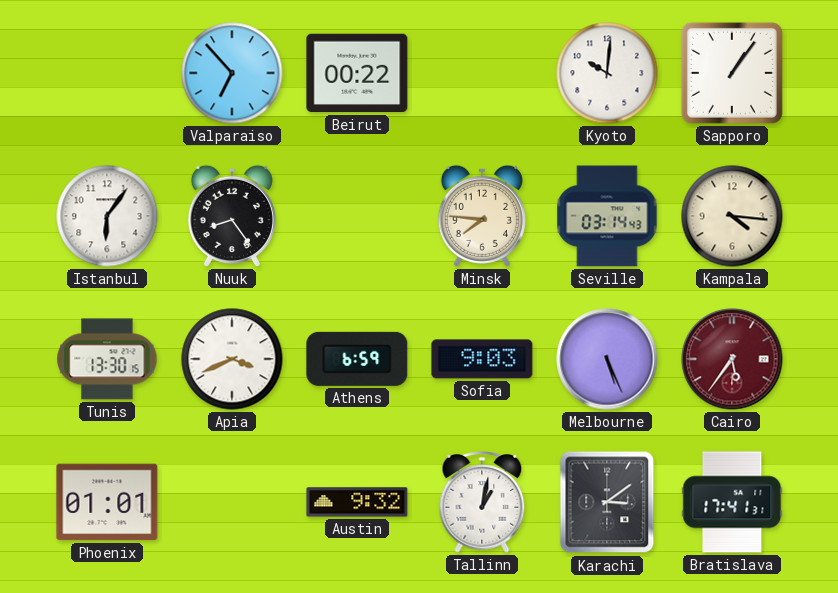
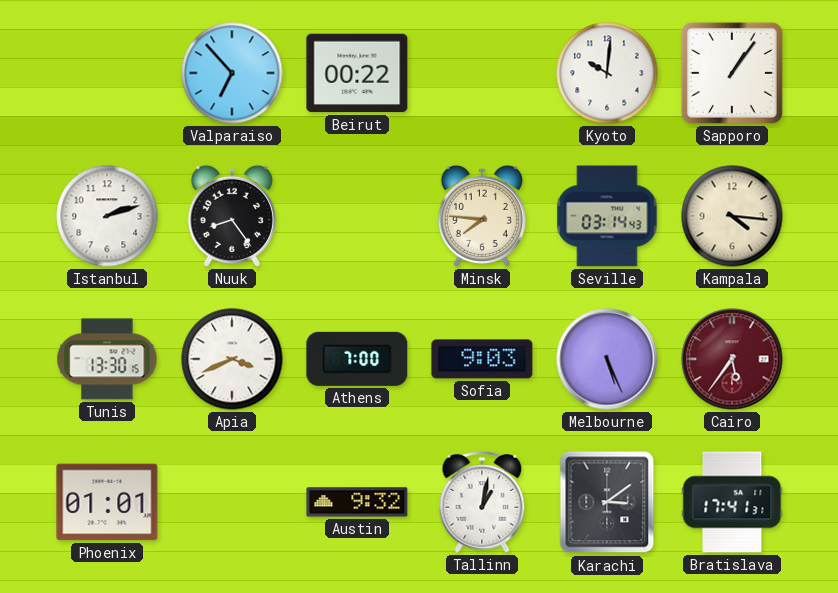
Istanbul: 6:06 -> 2:12
Athens: 6:59 -> 7:00
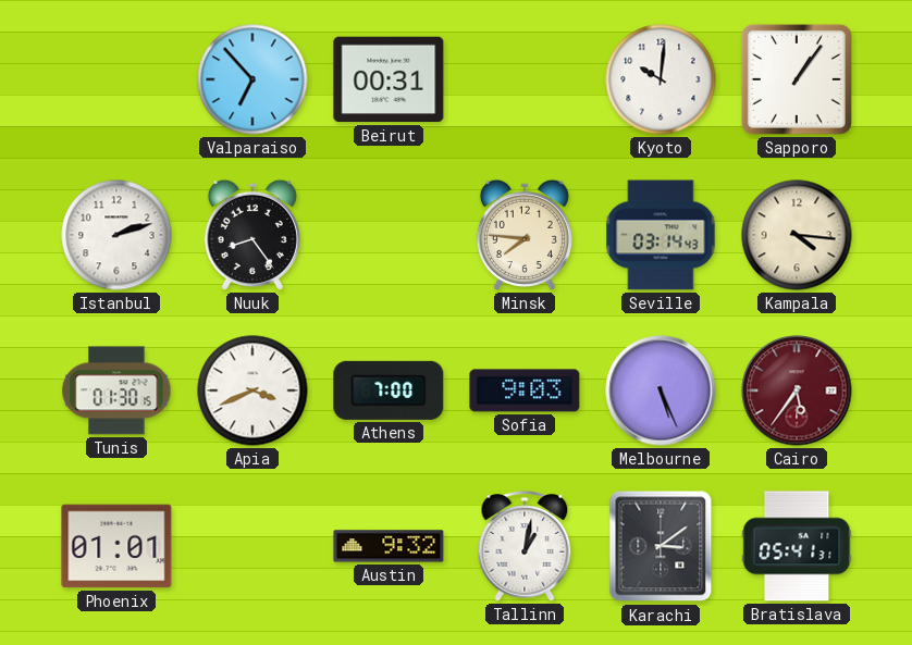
Beirut: 00:22 -> 00:31
Tunis: 13:30 -> 01:30
Bratislava: 17:41 -> 05:41
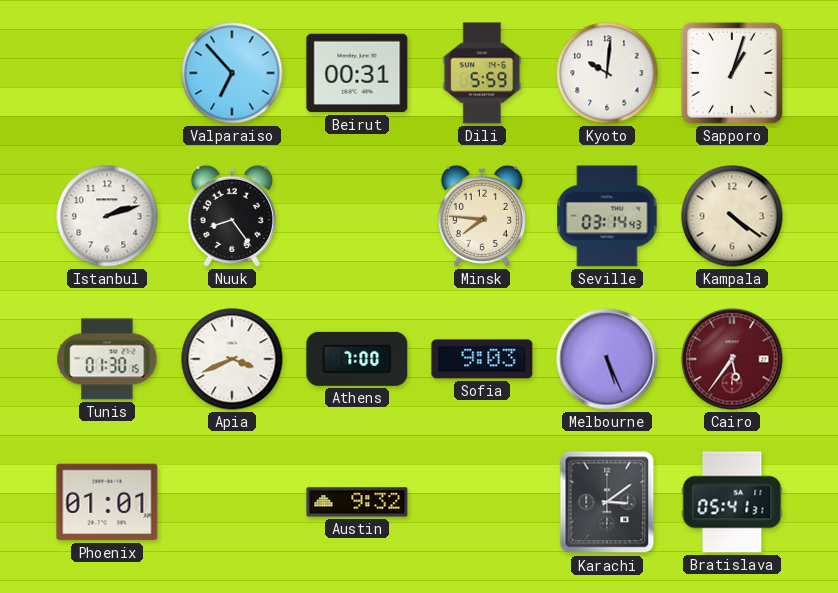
Dili: none -> 5:59
Sapporo: 1:06 -> 1:03
Kampala: 4:16 -> 4:21
Tallinn: 1:02 -> none
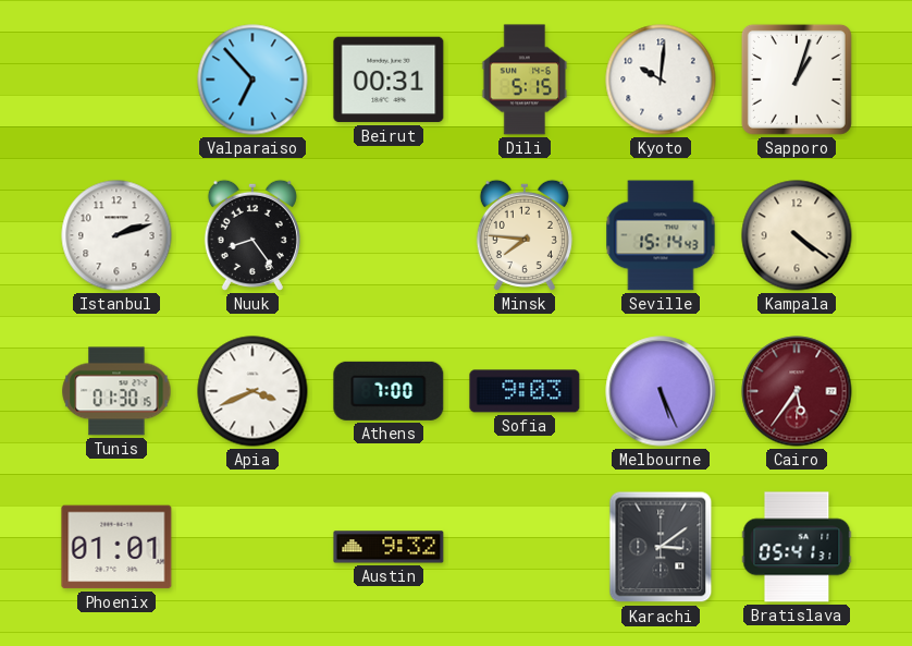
Dili: 5:59 -> 5:15
Seville: 03:14 -> 15:14
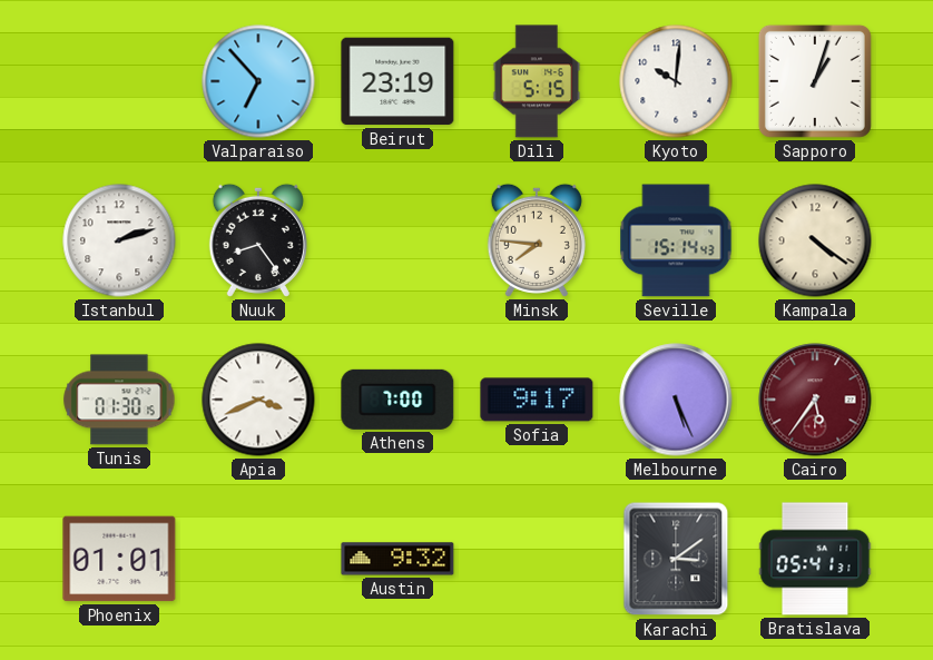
Beirut: 00:31 -> 23:19
Sofia: 9:03 -> 9:17
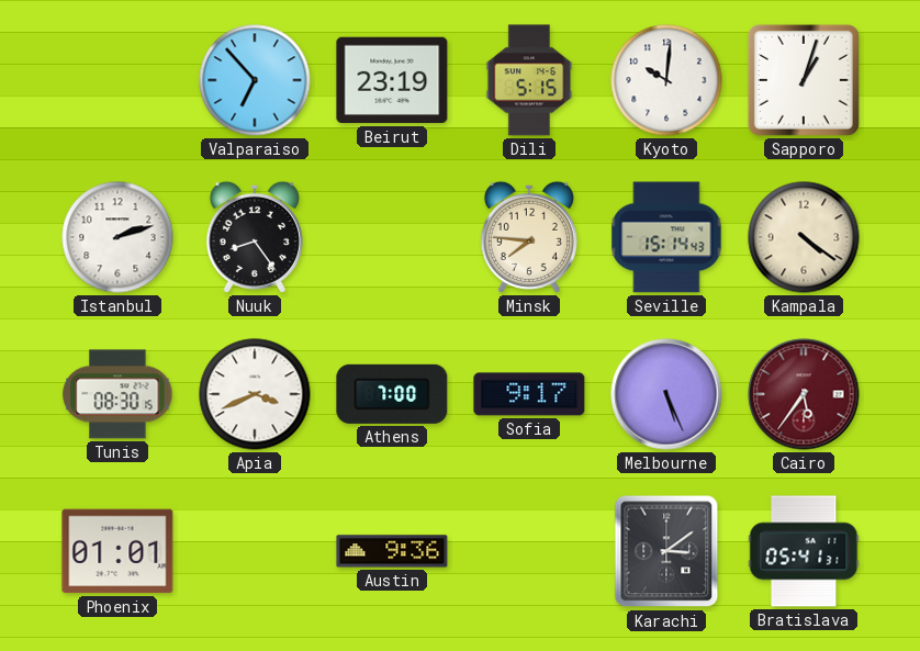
Tunis: 01:30 -> 08:30
Austin: 9:32 -> 9:36
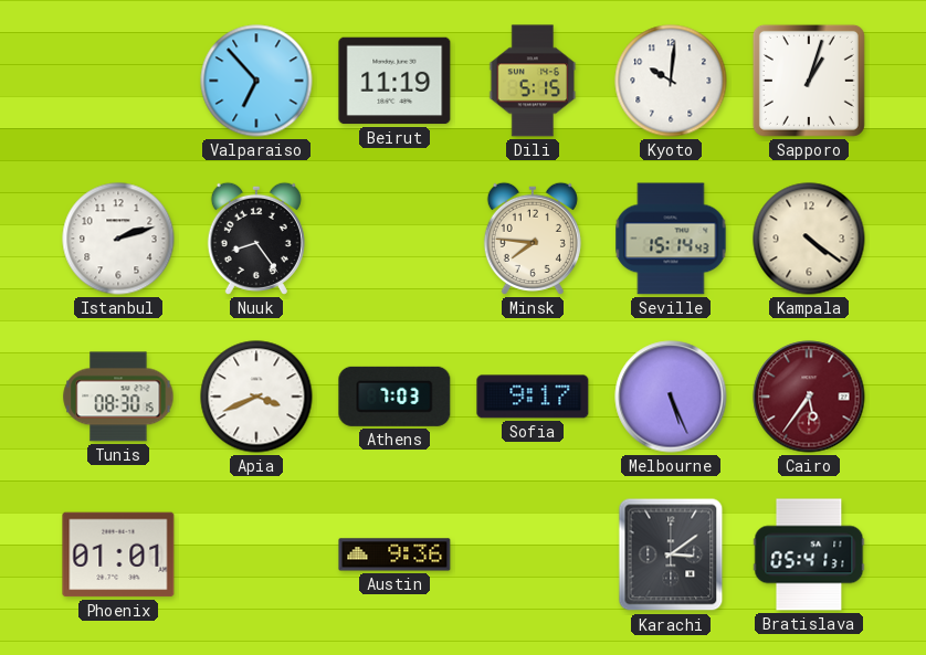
Beirut: 23:19 -> 11:19
Athens: 7:00 -> 7:03
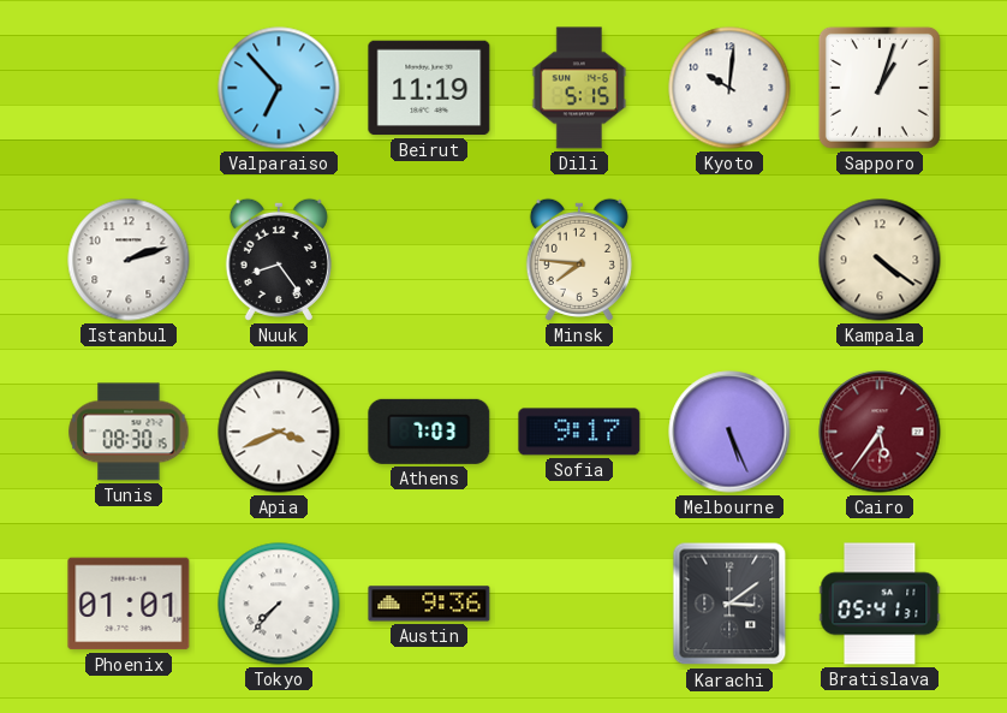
Seville: 15:14 -> none
Tokyo: none -> 7:37
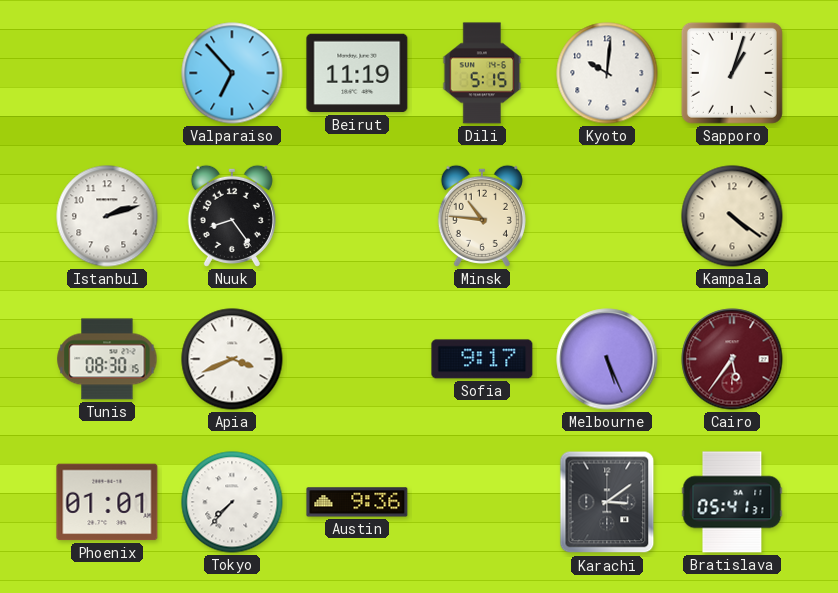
Minsk: 7:46 -> 10:46
Athens: 7:03 -> none
